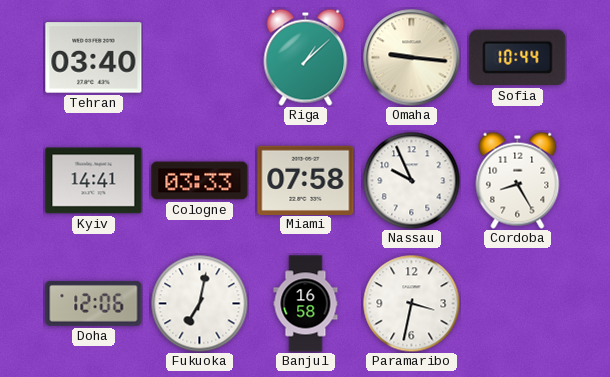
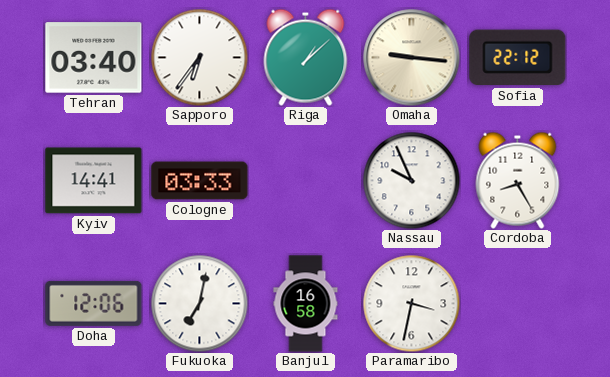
Sapporo: none -> 6:36
Sofia: 10:44 -> 22:12
Miami: 07:58 -> none
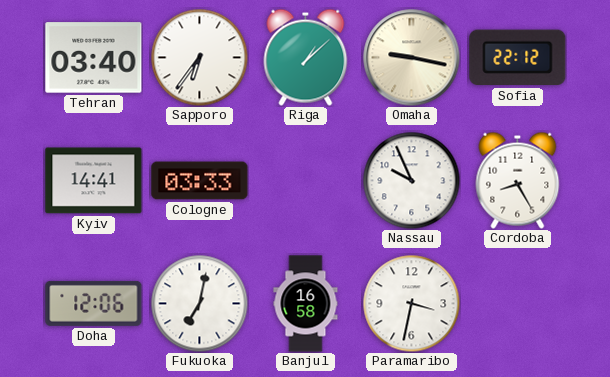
Omaha: 9:16 -> 9:17
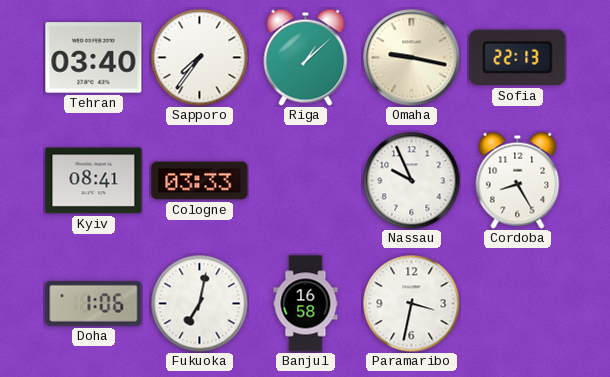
Sapporo: 6:36 -> 7:36
Sofia: 22:12 -> 22:13
Kyiv: 14:41 -> 08:41
Doha: 12:06 -> 1:06
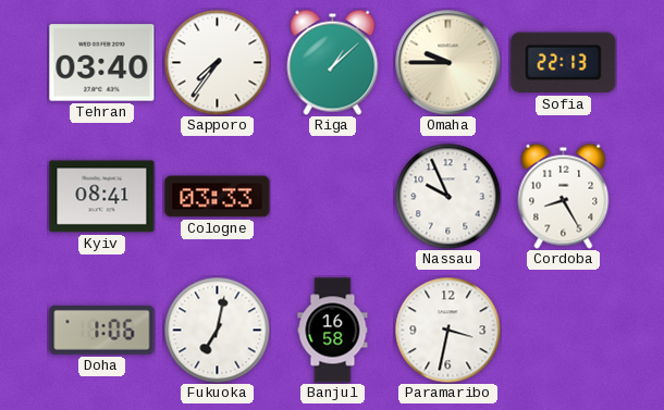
Omaha: 9:17 -> 9:45
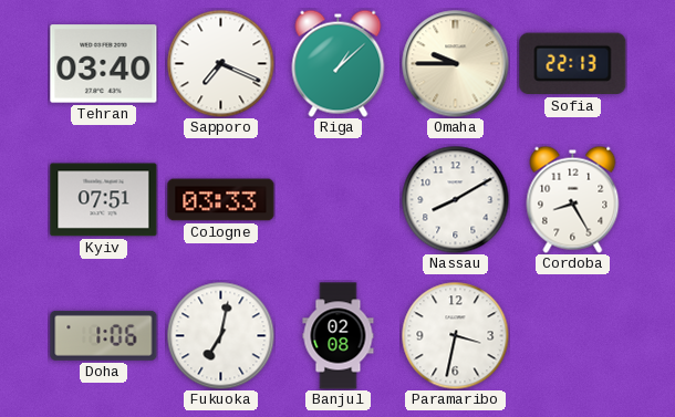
Sapporo: 7:36 -> 7:19
Kyiv: 08:41 -> 07:51
Nassau: 9:56 -> 8:10
Banjul: 16:58 -> 02:08
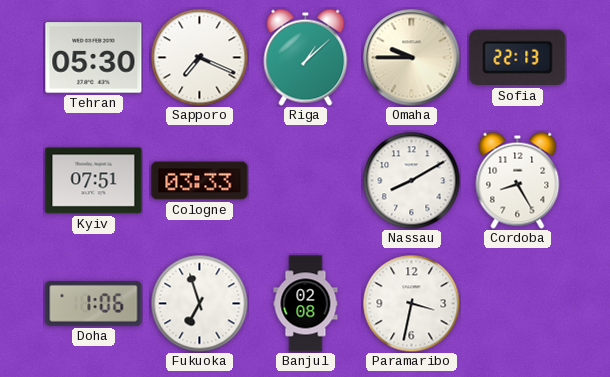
Tehran: 03:40 -> 05:30
Fukuoka: 7:02 -> 6:57
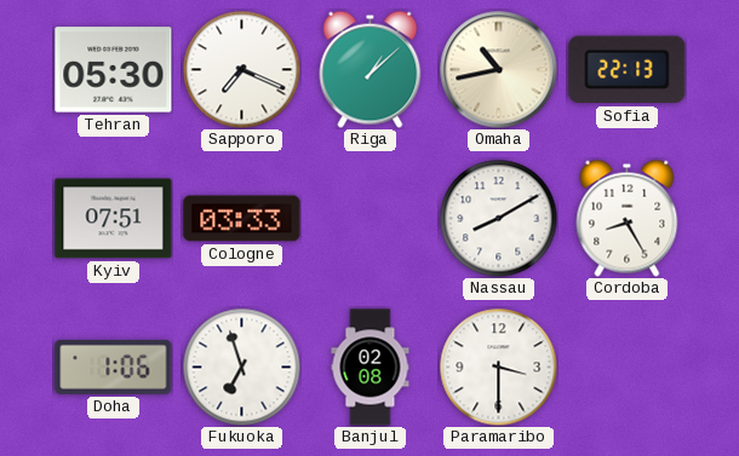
Omaha: 9:45 -> 10:43
Paramaribo: 3:32 -> 3:30
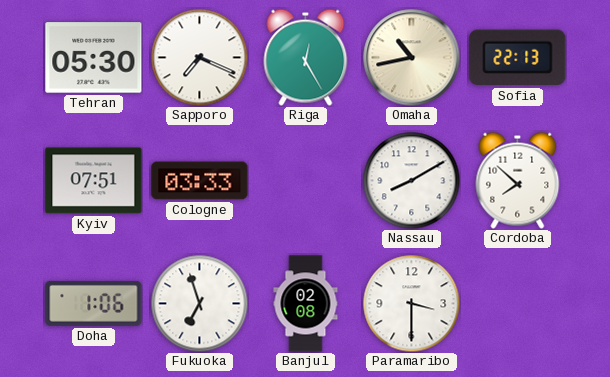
Riga: 1:08 -> 12:25
Cordoba: 8:25 -> 7:52
